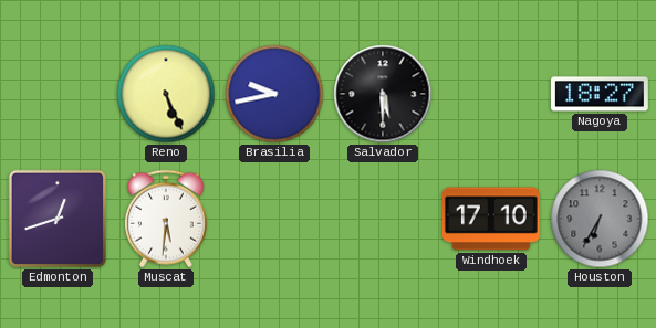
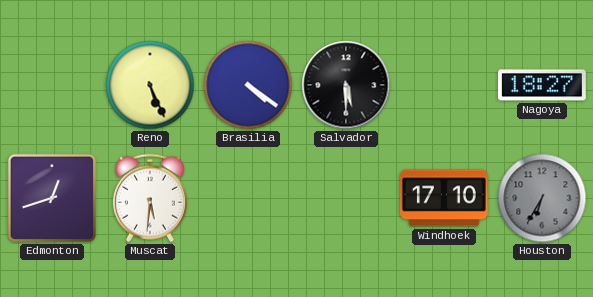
Brasilia: 9:43 -> 4:21
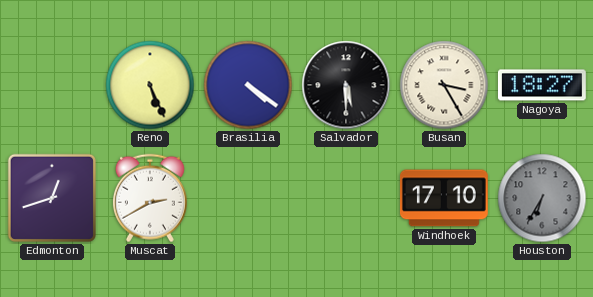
Busan: none -> 3:25
Muscat: 5:31 -> 2:40
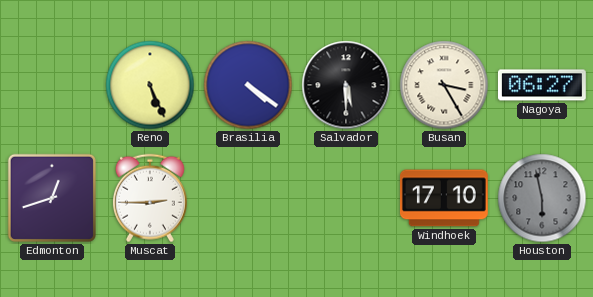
Nagoya: 18:27 -> 06:27
Muscat: 2:40 -> 2:45
Houston: 6:35 -> 5:58
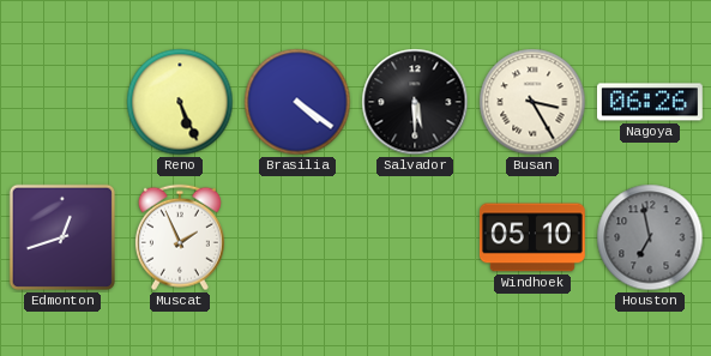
Nagoya: 06:27 -> 06:26
Muscat: 2:45 -> 1:56
Windhoek: 17:10 -> 05:10
Houston: 5:58 -> 6:58
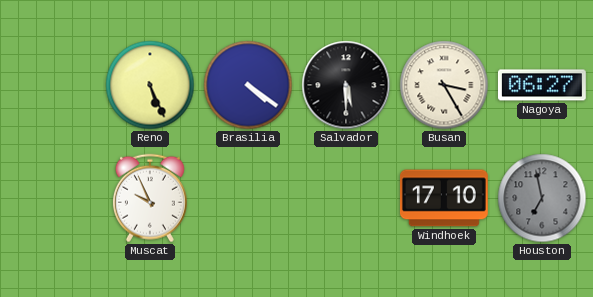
Nagoya: 06:26 -> 06:27
Edmonton: 12:42 -> none
Muscat: 1:56 -> 9:56
Windhoek: 05:10 -> 17:10
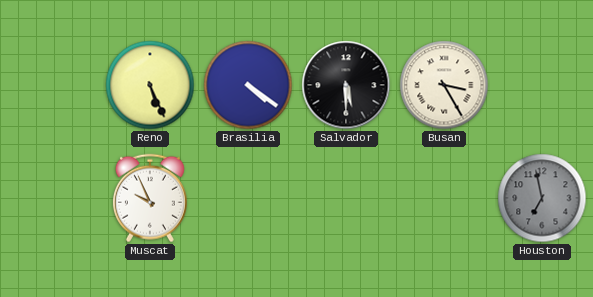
Nagoya: 06:27 -> none
Windhoek: 17:10 -> none
